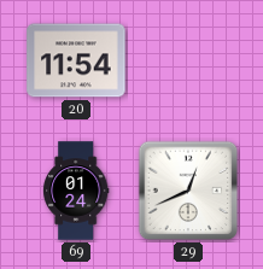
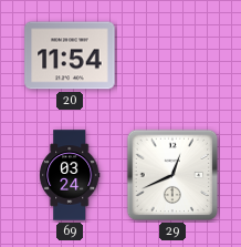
69: 01:24 -> 03:24
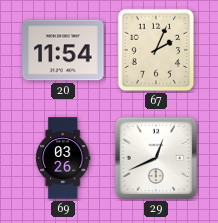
67: none -> 2:04
69: 03:24 -> 03:26
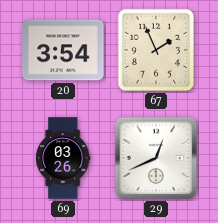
20: 11:54 -> 3:54
67: 2:04 -> 1:56
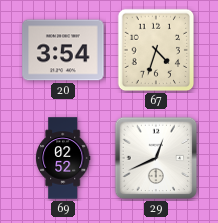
67: 1:56 -> 4:33
69: 03:26 -> 02:52
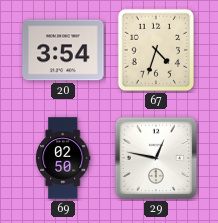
69: 02:52 -> 02:50
29: 12:41 -> 12:47
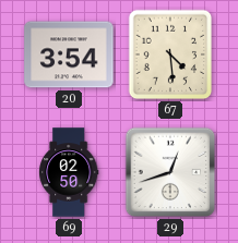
67: 4:33 -> 4:29
29: 12:47 -> 12:42
